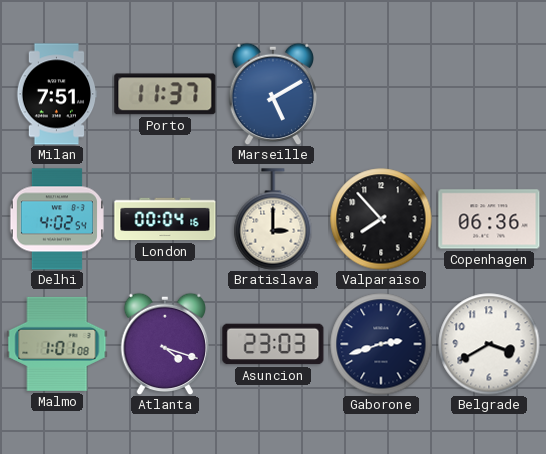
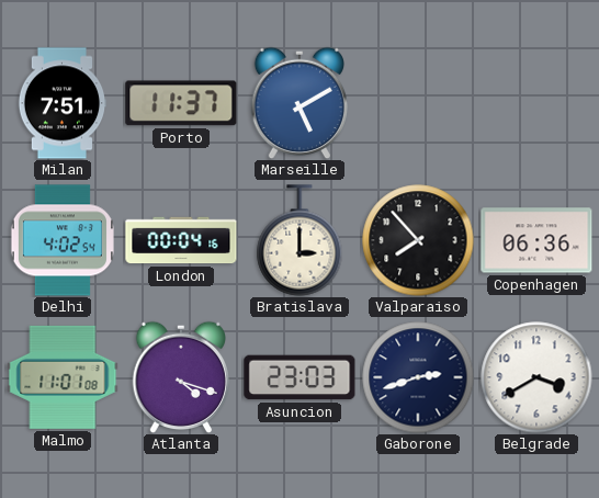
Malmo: 1:01 -> 11:01
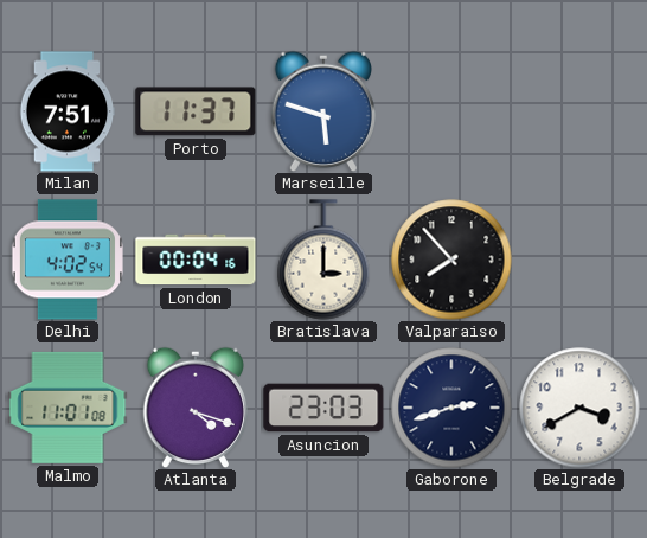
Marseille: 5:10 -> 5:48
Copenhagen: 06:36 -> none
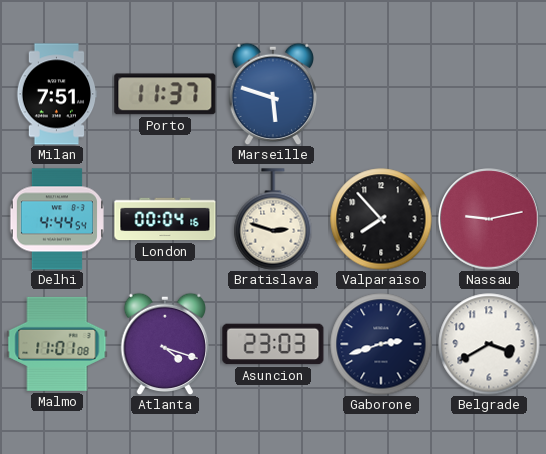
Delhi: 4:02 -> 4:44
Bratislava: 3:00 -> 2:48
Nassau: none -> 9:13
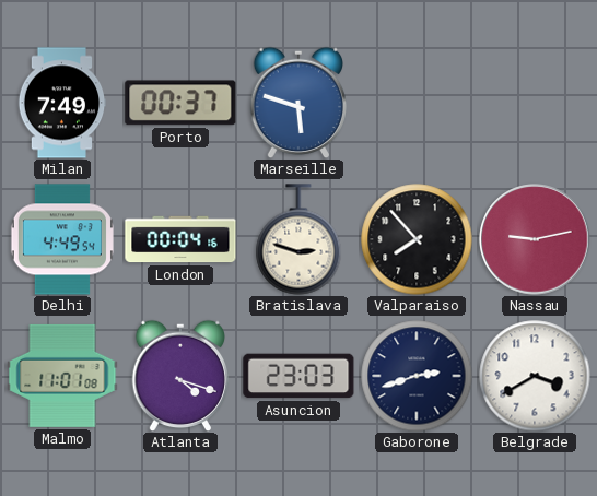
Milan: 7:51 -> 7:49
Porto: 11:37 -> 00:37
Delhi: 4:44 -> 4:49
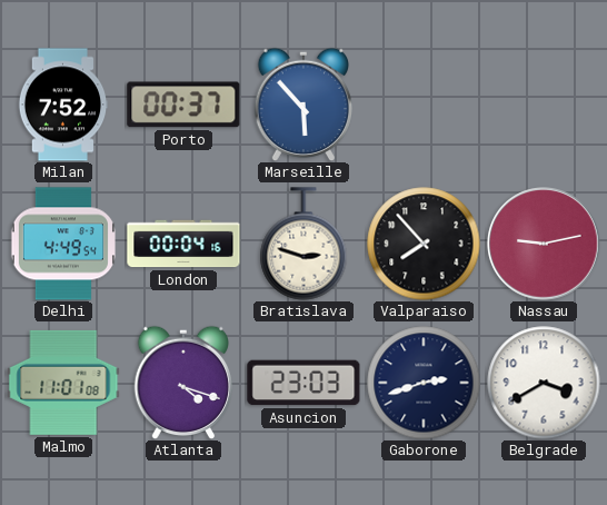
Milan: 7:49 -> 7:52
Marseille: 5:48 -> 5:53
